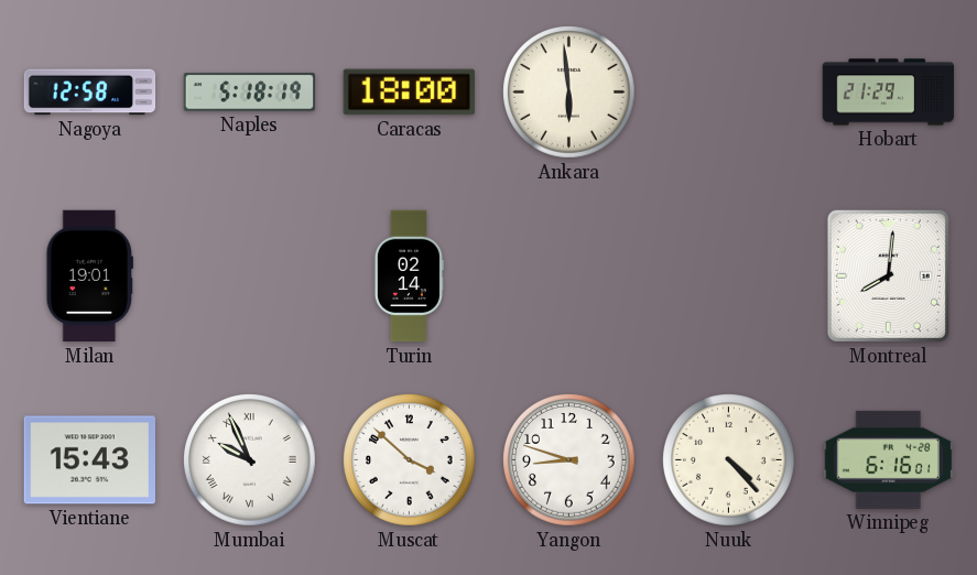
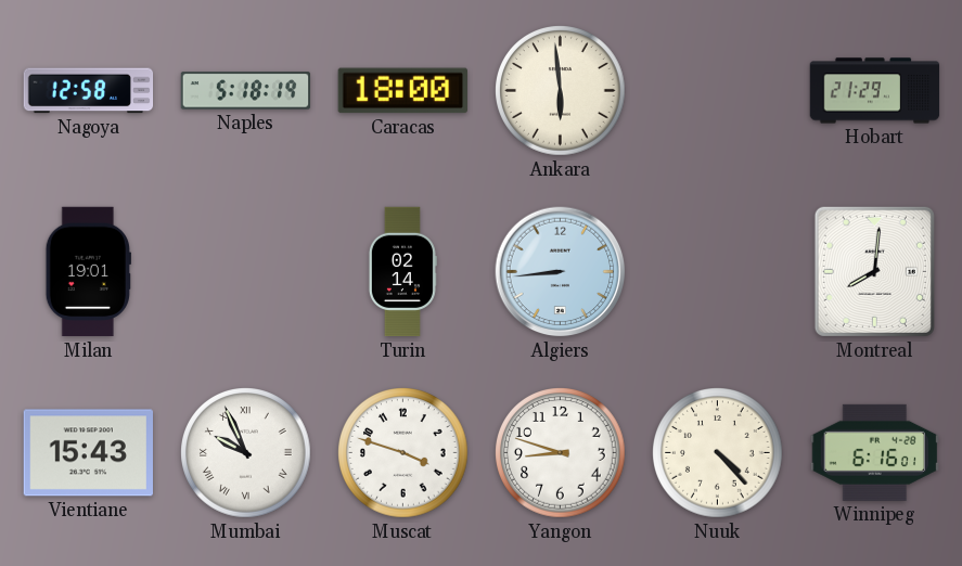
Algiers: none -> 8:44
Muscat: 3:52 -> 3:48
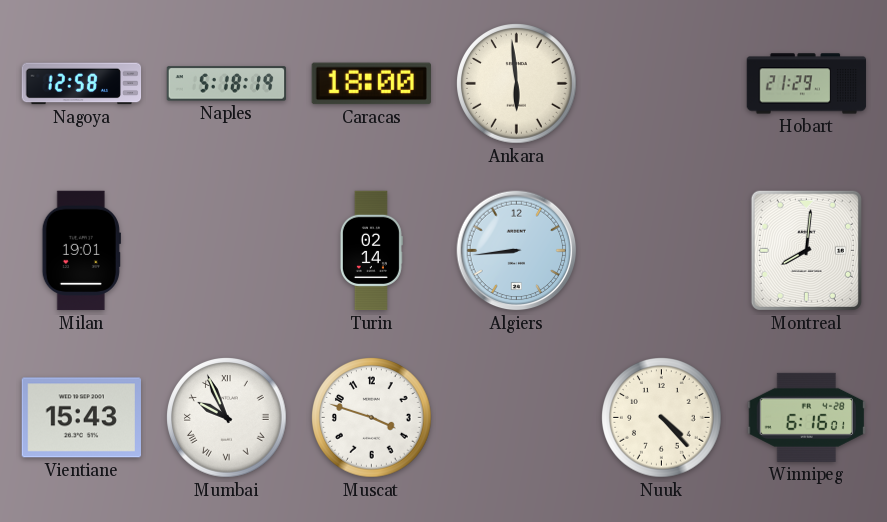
Yangon: 8:48 -> none
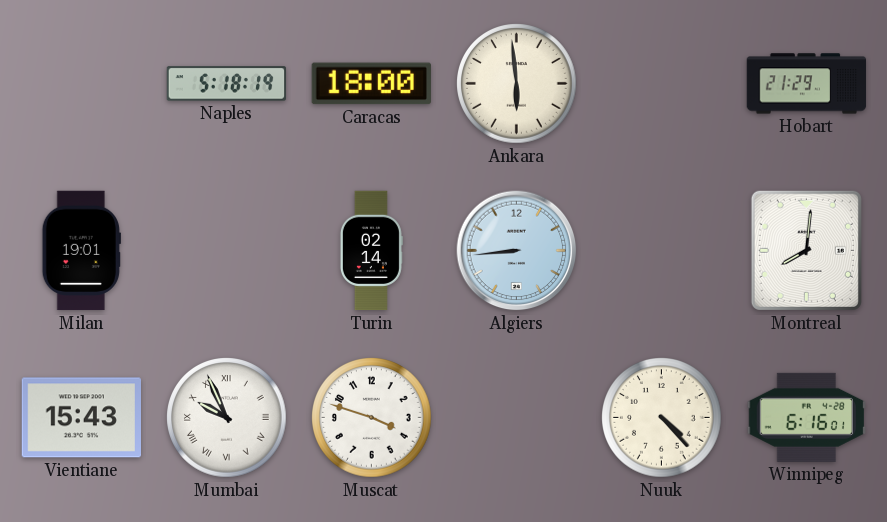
Nagoya: 12:58 -> none
